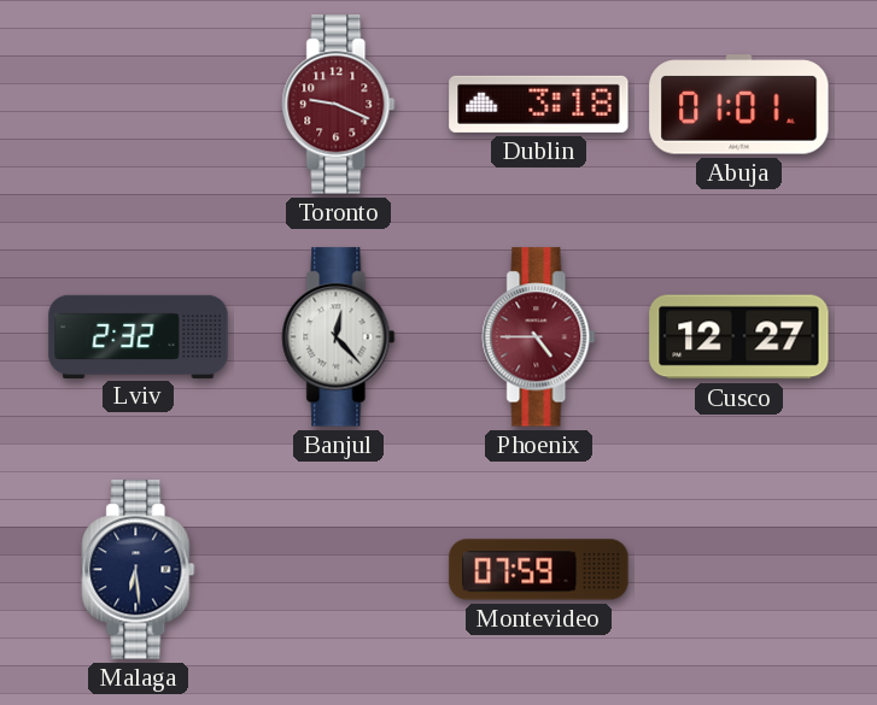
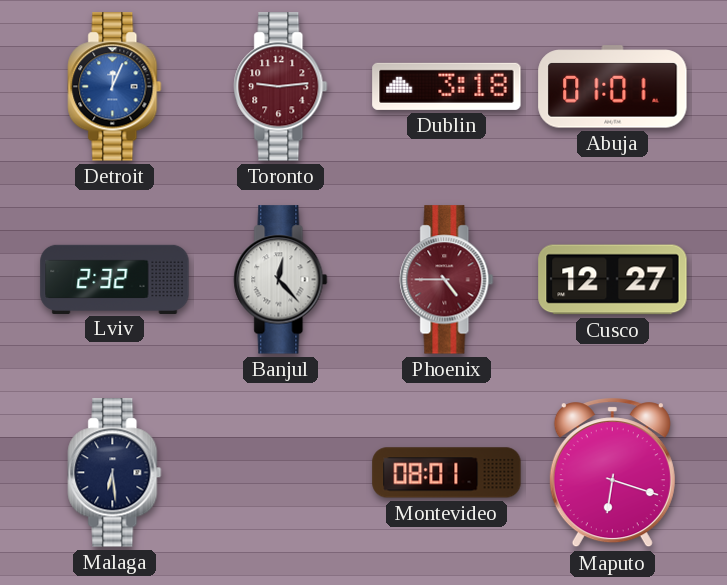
Detroit: none -> 12:04
Toronto: 9:19 -> 9:14
Montevideo: 07:59 -> 08:01
Maputo: none -> 6:18
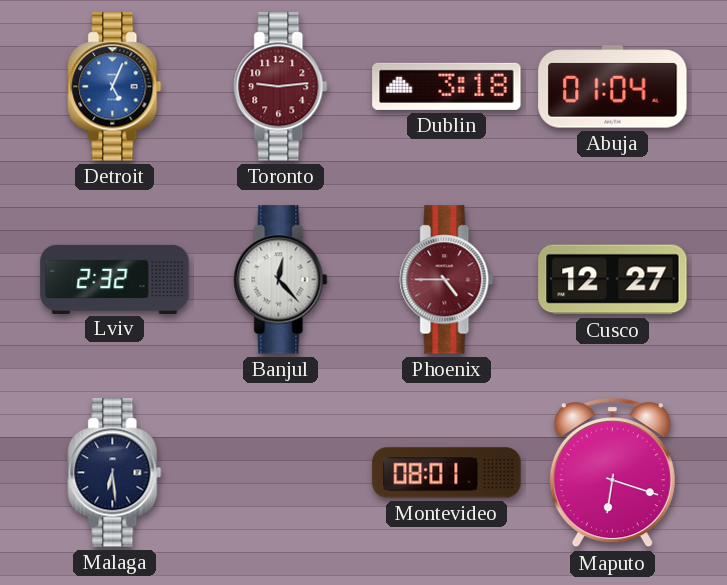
Detroit: 12:04 -> 5:04
Abuja: 01:01 -> 01:04
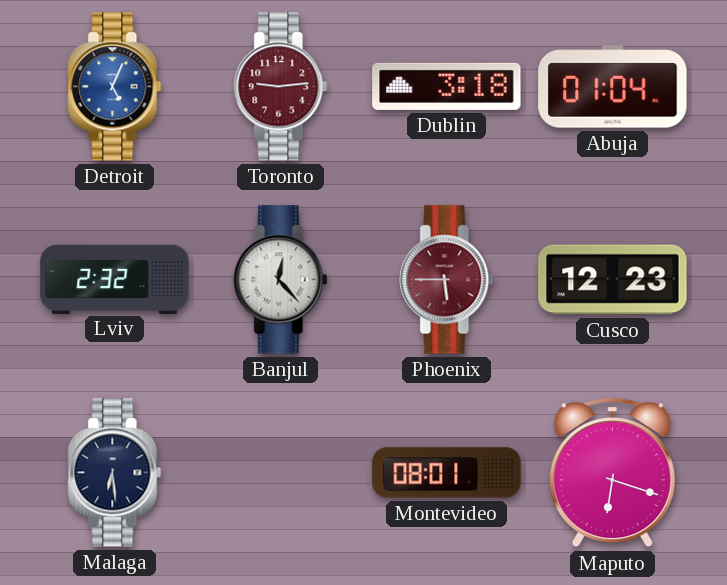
Phoenix: 4:45 -> 5:45
Cusco: 12:27 -> 12:23
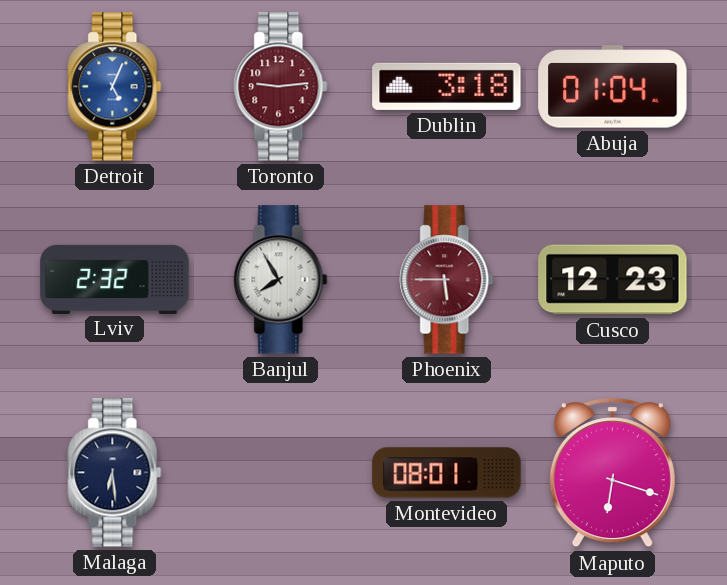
Banjul: 12:23 -> 7:55
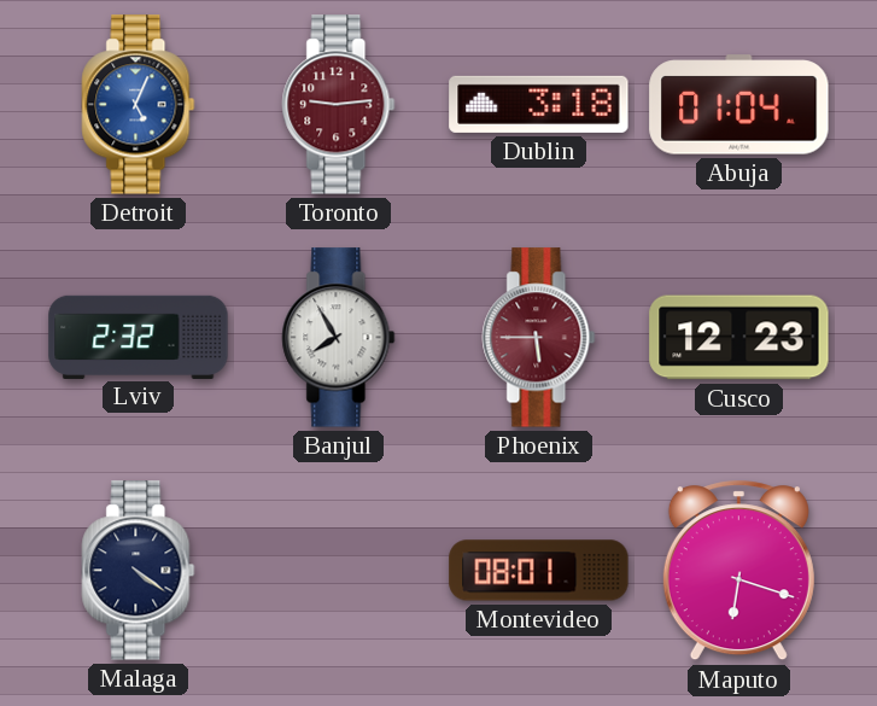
Malaga: 6:29 -> 4:21
